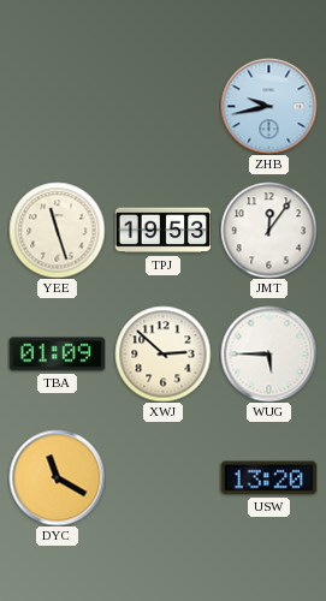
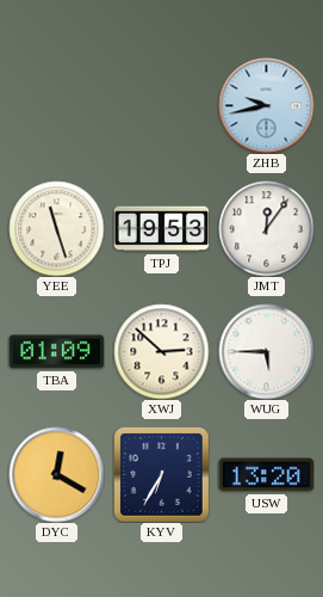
DYC: 11:20 -> 12:20
KYV: none -> 6:35
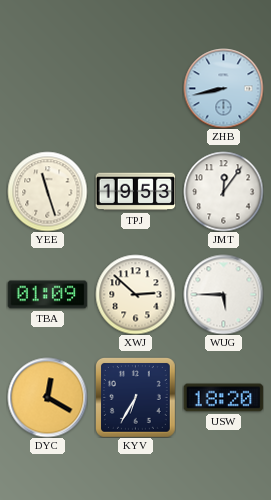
ZHB: 9:43 -> 8:43
USW: 13:20 -> 18:20
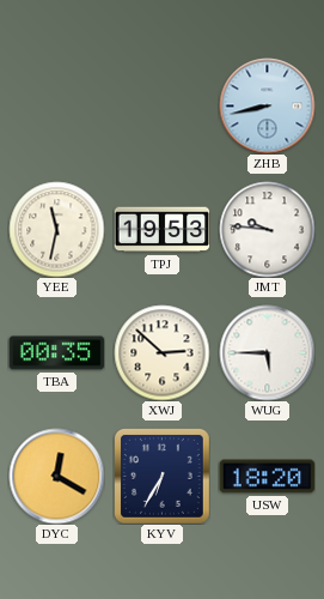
YEE: 11:27 -> 11:32
JMT: 12:06 -> 9:46
TBA: 01:09 -> 00:35
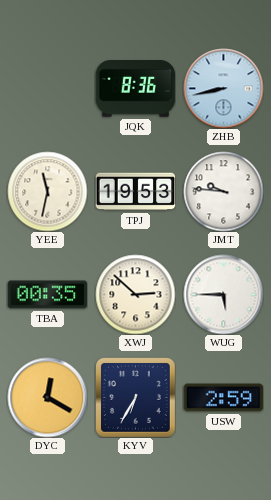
JQK: none -> 8:36
USW: 18:20 -> 2:59
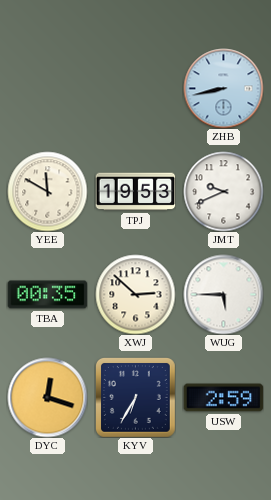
JQK: 8:36 -> none
YEE: 11:32 -> 11:50
JMT: 9:46 -> 9:41
DYC: 12:20 -> 12:18
